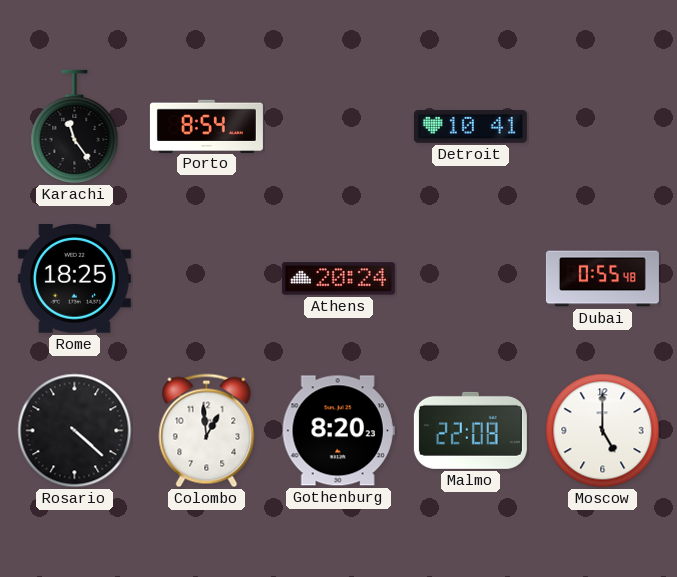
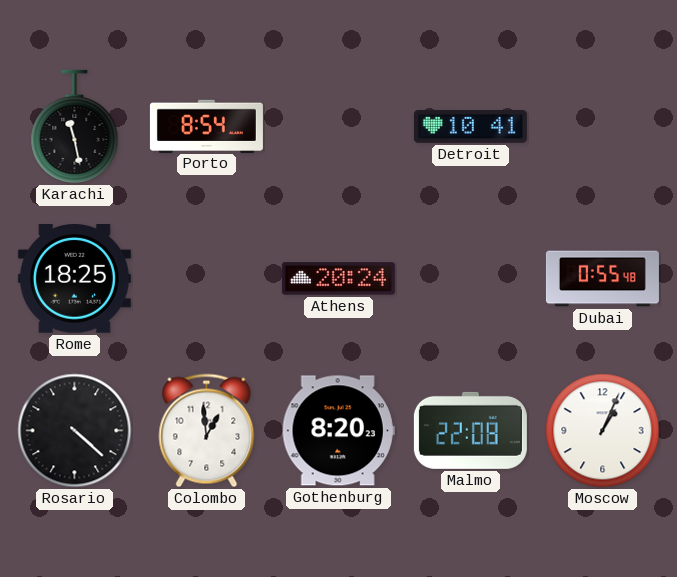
Karachi: 11:24 -> 11:28
Moscow: 5:00 -> 1:04
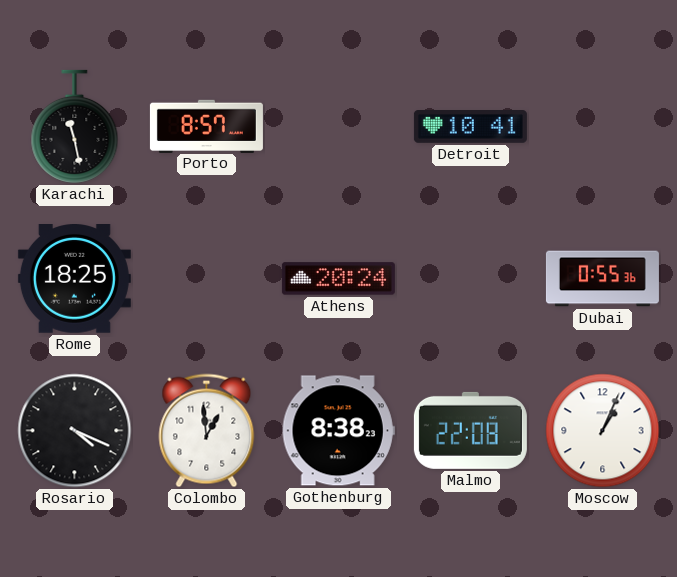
Porto: 8:54 -> 8:57
Dubai: 0:55:48 -> 0:55:36
Rosario: 4:22 -> 4:19
Gothenburg: 8:20 -> 8:38
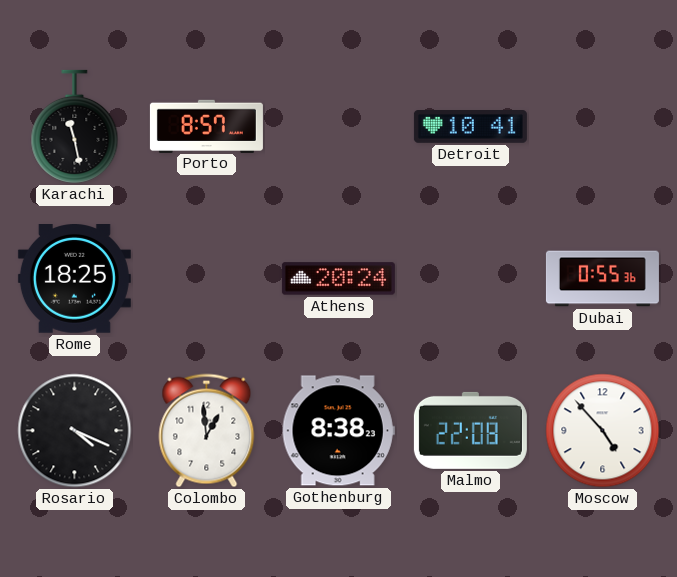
Moscow: 1:04 -> 4:53
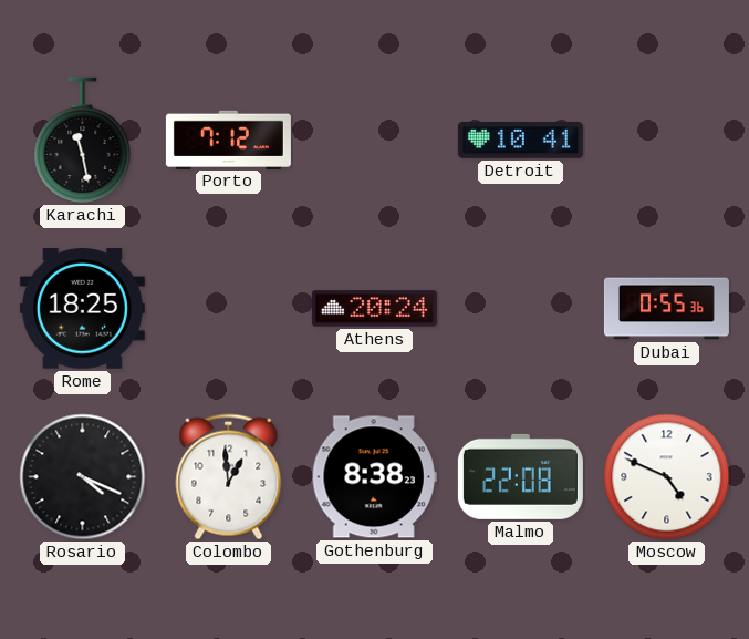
Porto: 8:57 -> 7:12
Moscow: 4:53 -> 4:49
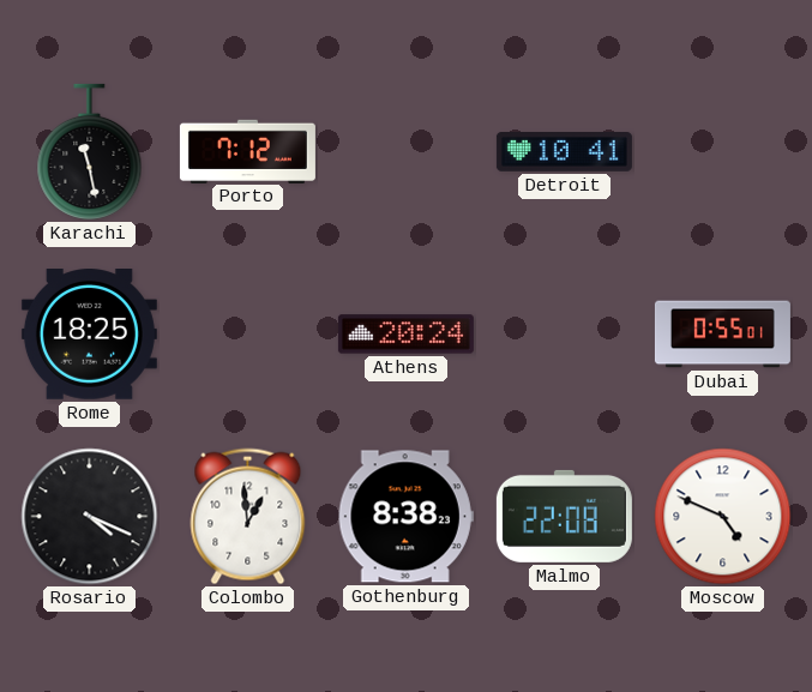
Dubai: 0:55:36 -> 0:55:01
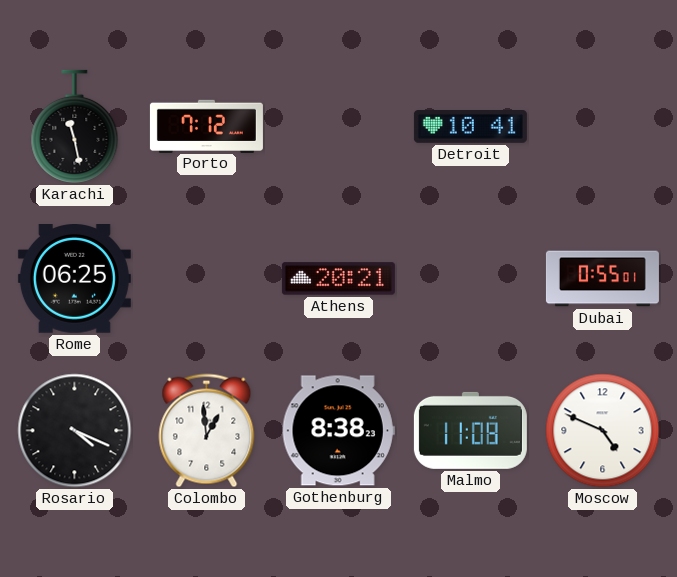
Rome: 18:25 -> 06:25
Athens: 20:24 -> 20:21
Malmo: 22:08 -> 11:08
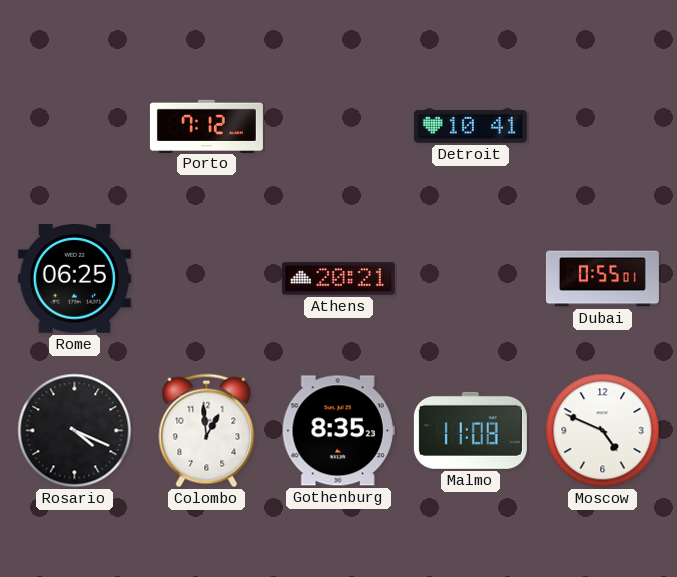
Karachi: 11:28 -> none
Gothenburg: 8:38 -> 8:35
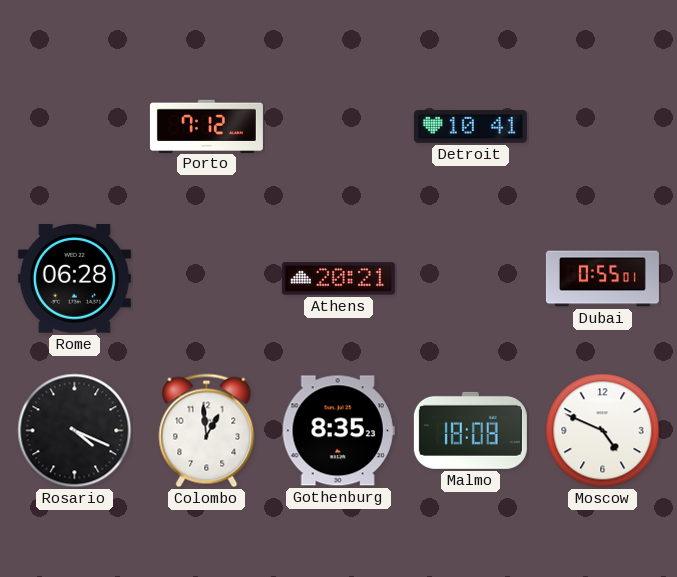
Rome: 06:25 -> 06:28
Malmo: 11:08 -> 18:08
